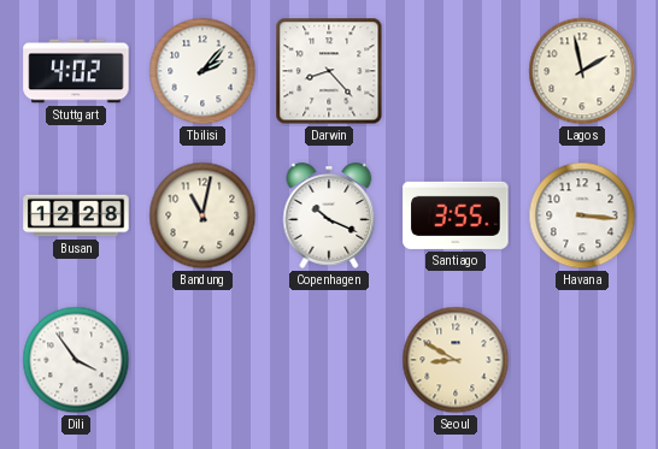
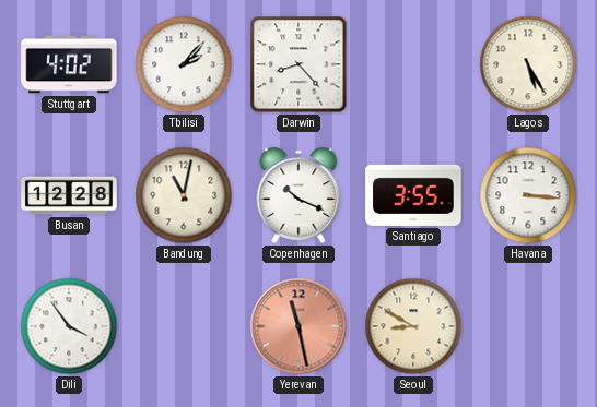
Lagos: 1:58 -> 5:25
Yerevan: none -> 11:28
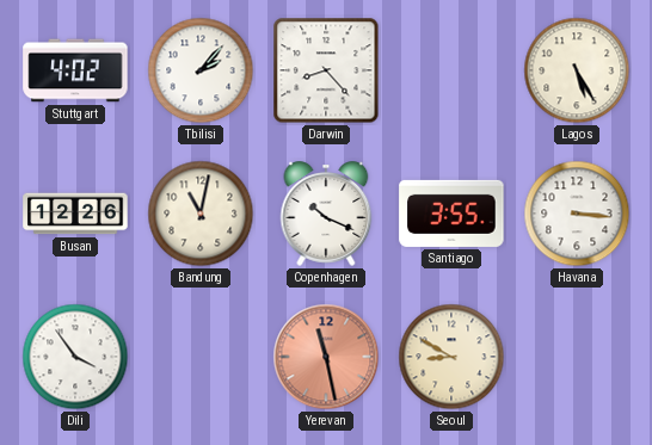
Busan: 12:28 -> 12:26
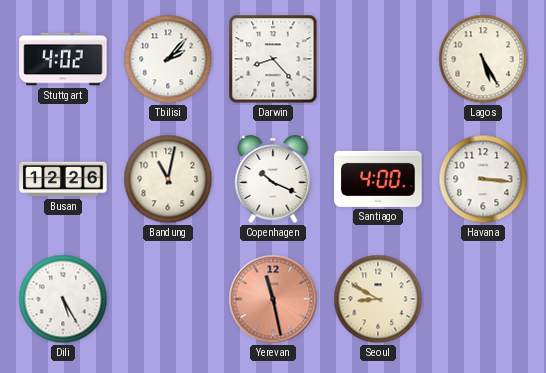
Santiago: 3:55 -> 4:00
Dili: 3:54 -> 5:25
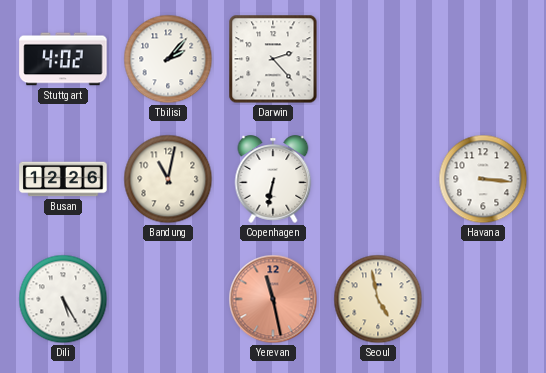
Darwin: 8:23 -> 2:23
Lagos: 5:25 -> none
Copenhagen: 10:19 -> 6:32
Santiago: 4:00 -> none
Seoul: 8:50 -> 4:58
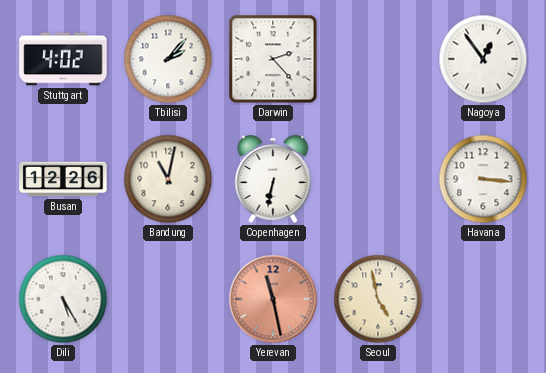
Nagoya: none -> 12:54
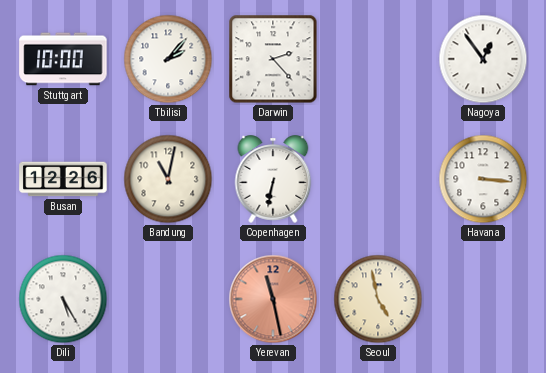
Stuttgart: 4:02 -> 10:00
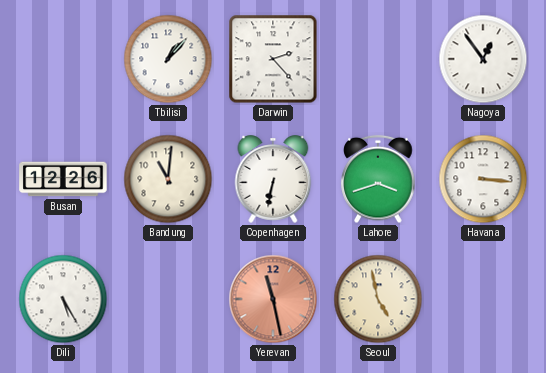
Stuttgart: 10:00 -> none
Tbilisi: 2:07 -> 1:07
Bandung: 11:02 -> 11:01
Lahore: none -> 3:42
